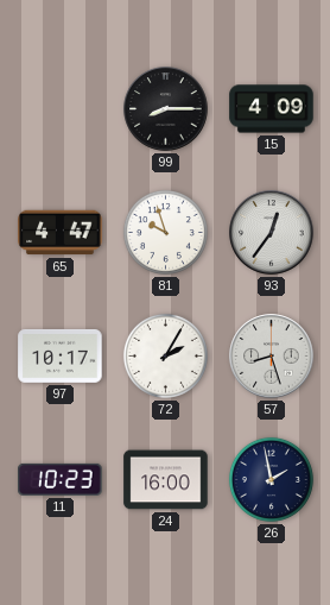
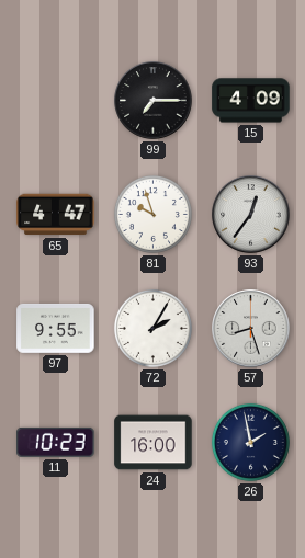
99: 8:15 -> 7:15
97: 10:17 -> 9:55
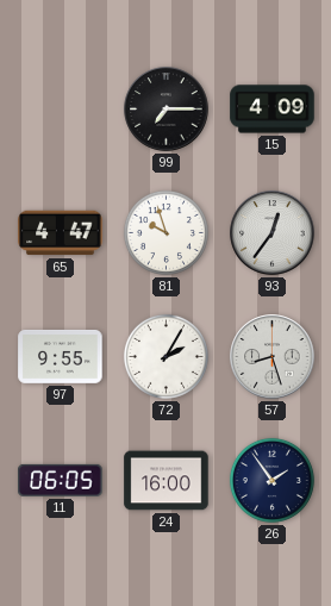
11: 10:23 -> 06:05
26: 1:58 -> 1:54
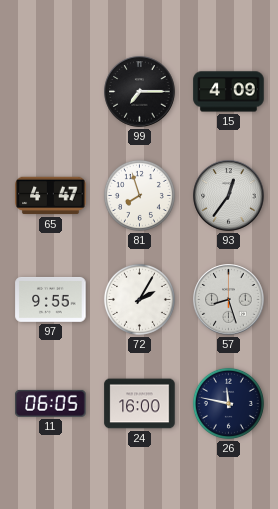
81: 9:57 -> 7:57
26: 1:54 -> 11:47
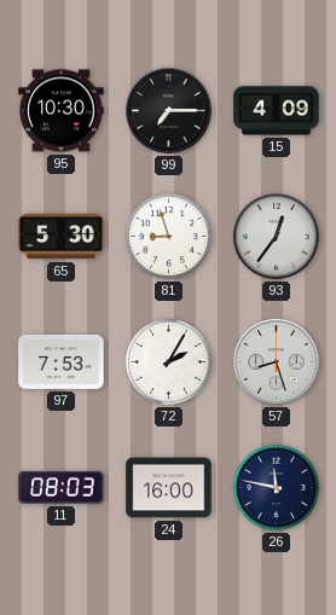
95: none -> 10:30
65: 4:47 -> 5:30
81: 7:57 -> 8:57
97: 9:55 -> 7:53
11: 06:05 -> 08:03
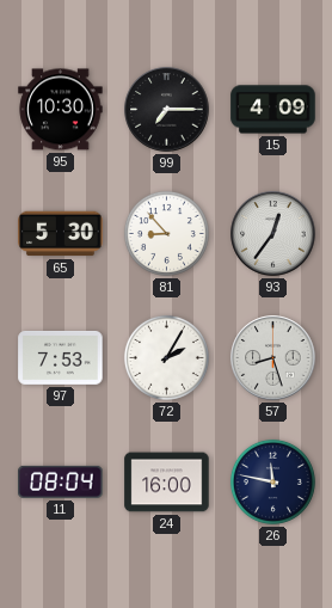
81: 8:57 -> 8:53
11: 08:03 -> 08:04
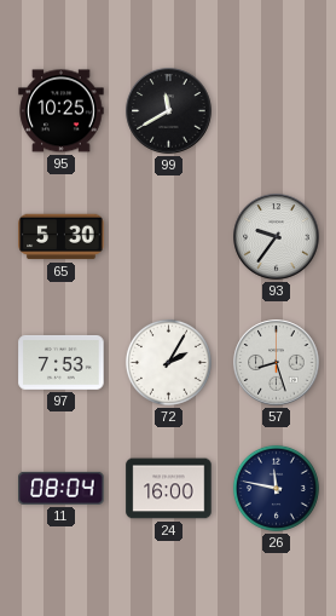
95: 10:30 -> 10:25
99: 7:15 -> 11:40
15: 4:09 -> none
81: 8:53 -> none
93: 12:36 -> 9:36
